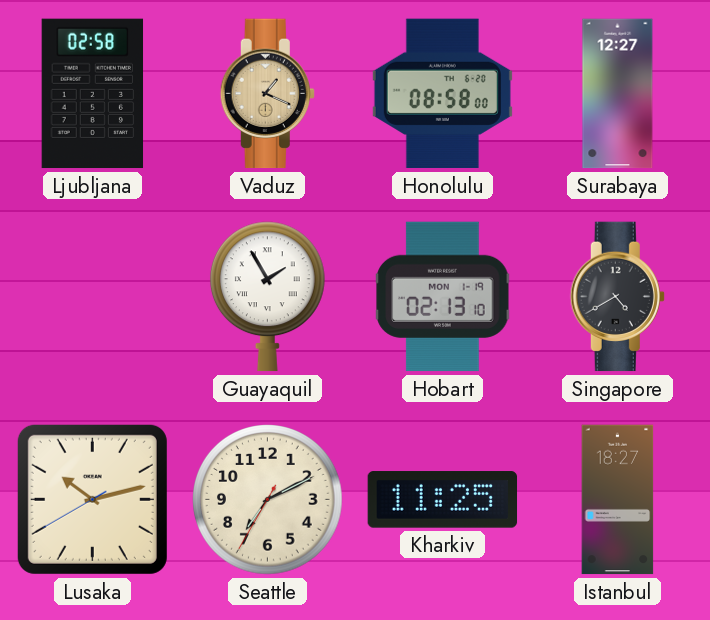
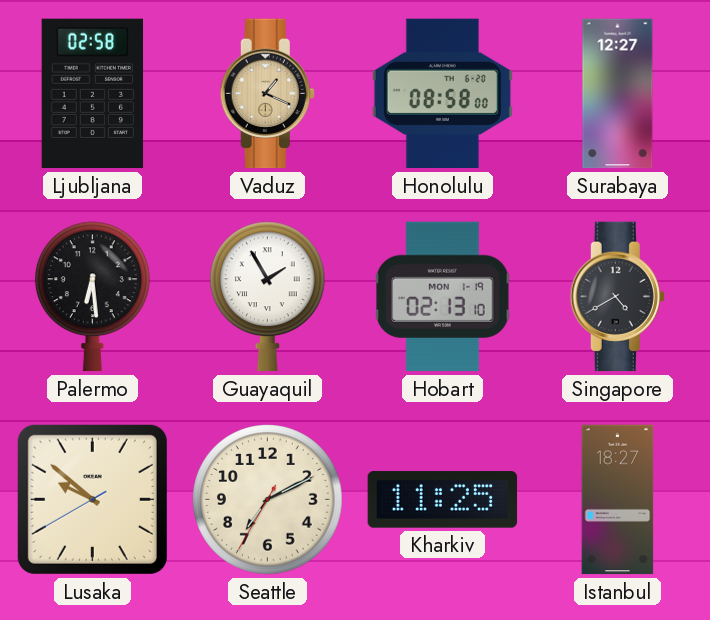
Palermo: none -> 6:29
Lusaka: 10:12 -> 9:51
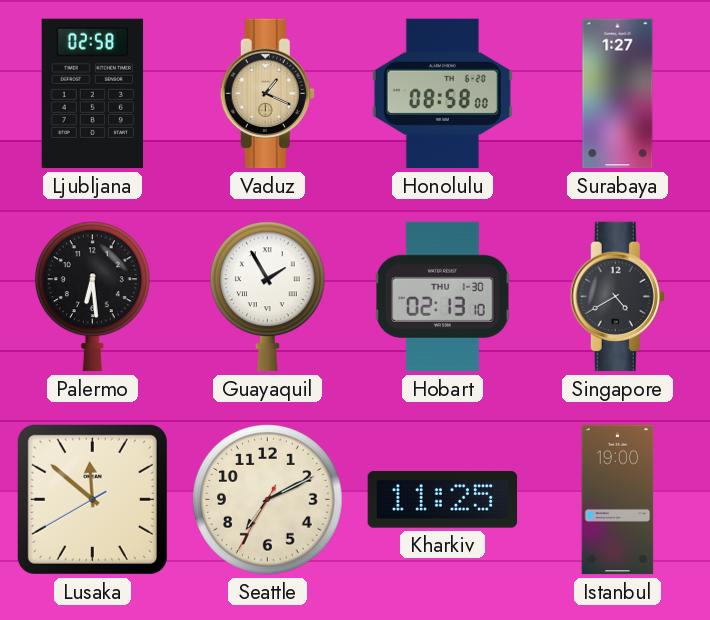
Surabaya: 12:27 -> 1:27
Hobart date: MON 1-19 -> THU 1-30
Lusaka: 9:51 -> 11:51
Istanbul: 18:27 -> 19:00
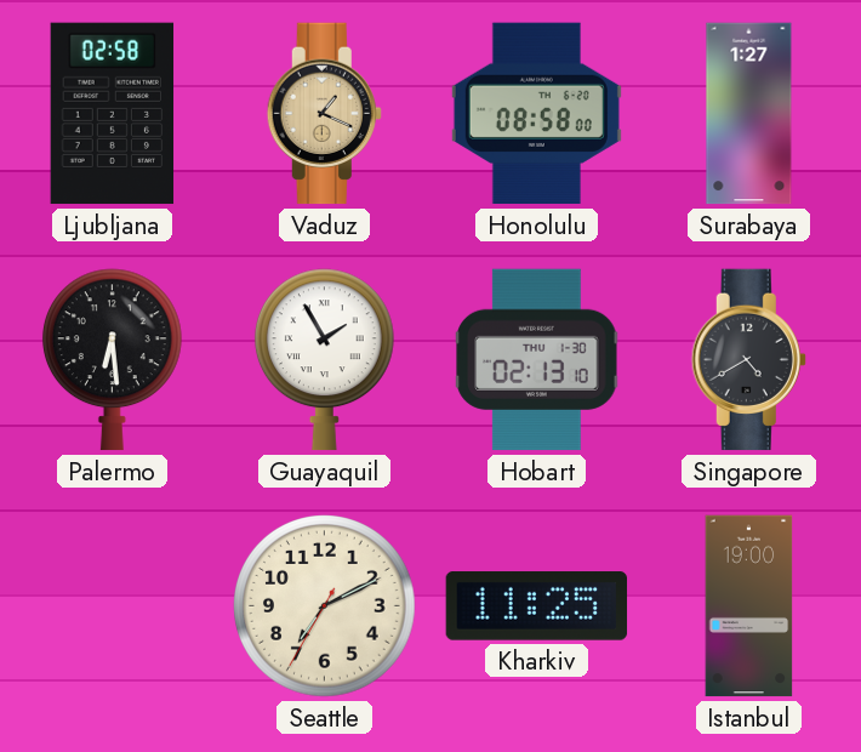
Lusaka: 11:51 -> none
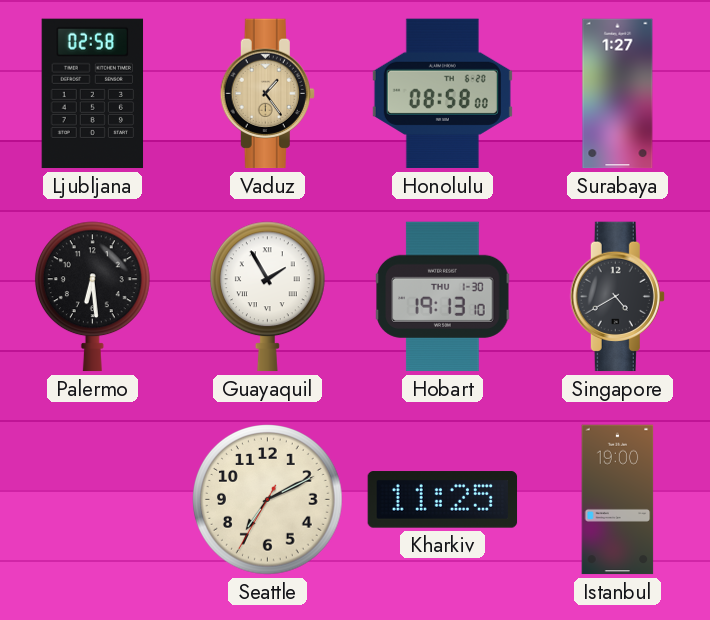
Vaduz: 1:19 -> 1:24
Hobart: 02:13 -> 19:13
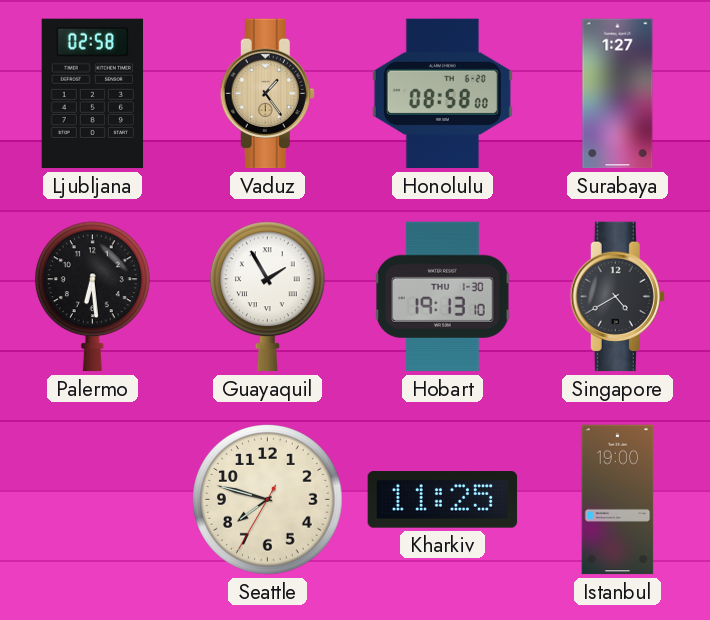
Seattle: 7:10 -> 7:47
